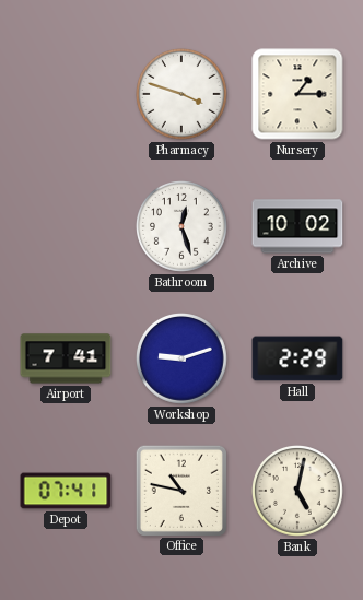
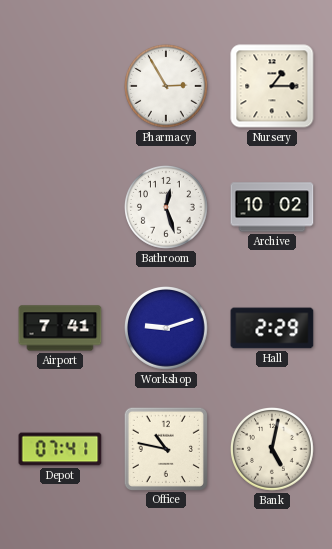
Pharmacy: 3:48 -> 2:55
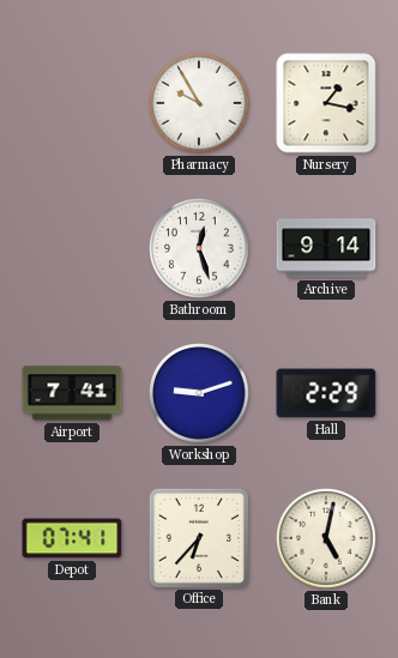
Pharmacy: 2:55 -> 9:55
Nursery: 1:15 -> 1:17
Archive: 10:02 -> 9:14
Office: 10:47 -> 6:37
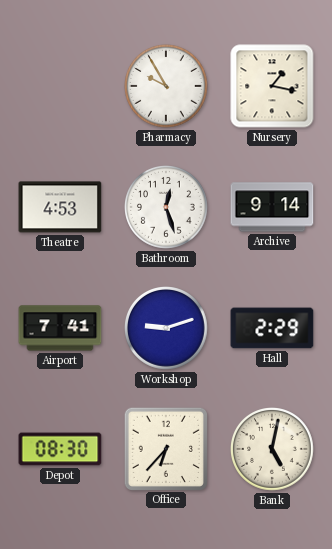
Theatre: none -> 4:53
Depot: 07:41 -> 08:30
